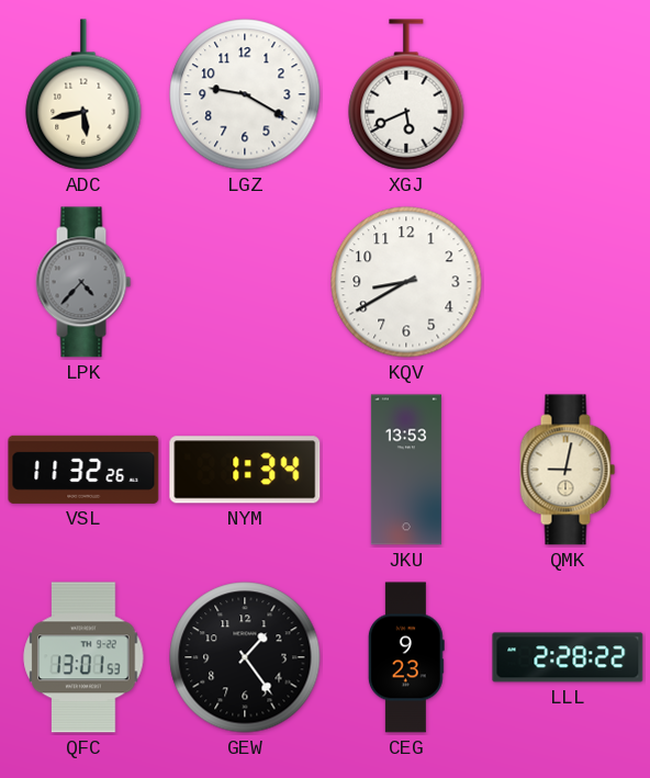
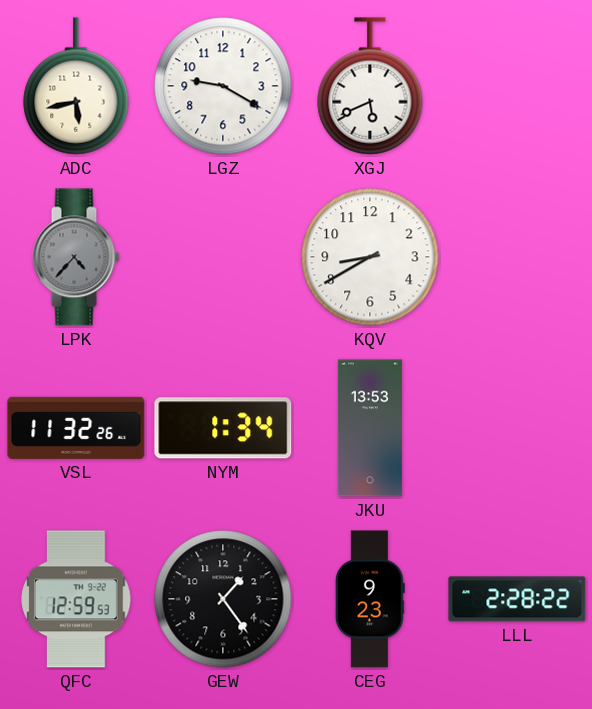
QMK: 9:02 -> none
QFC: 13:01 -> 12:59
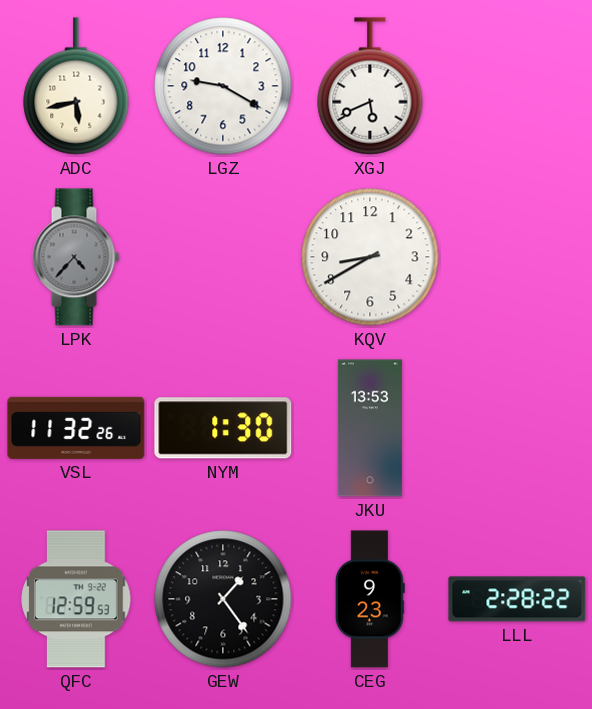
NYM: 1:34 -> 1:30
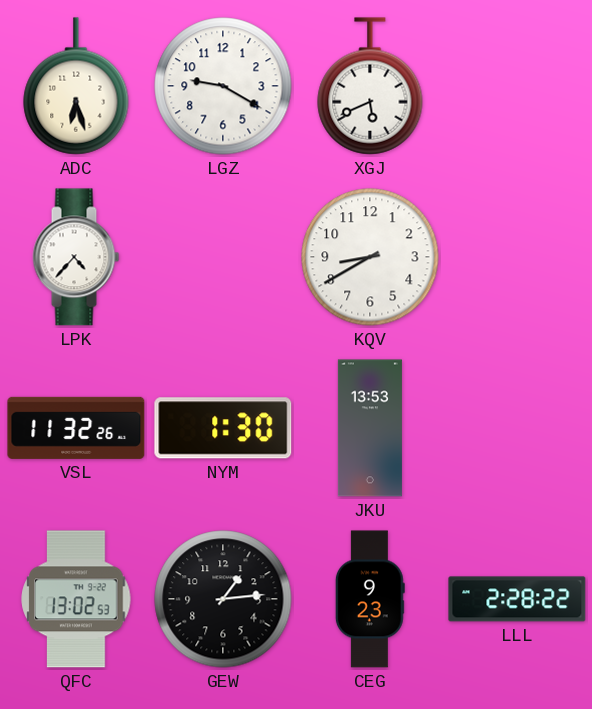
ADC: 5:43 -> 6:27
LPK dial: grey -> white
QFC: 12:59 -> 13:02
GEW: 1:24 -> 1:14
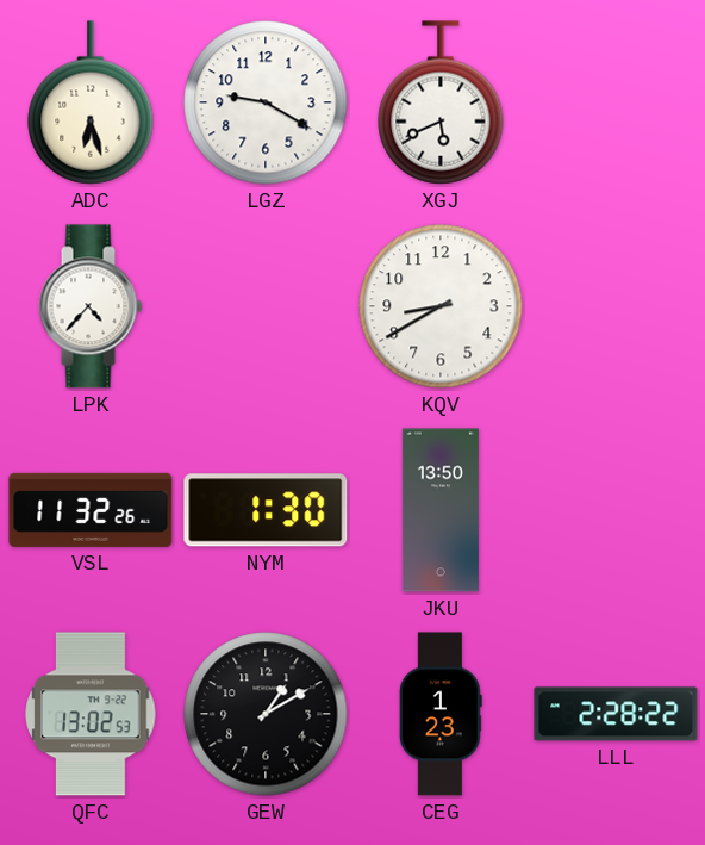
JKU: 13:53 -> 13:50
GEW: 1:14 -> 1:10
CEG: 9:23 -> 1:23
